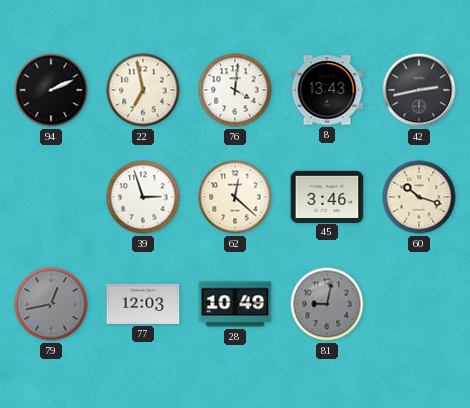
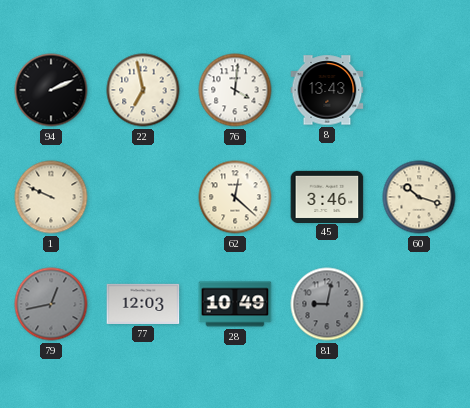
42: 2:43 -> none
1: none -> 9:49
39: 2:57 -> none
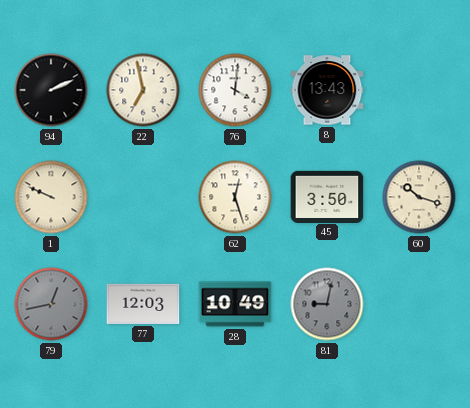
62: 12:22 -> 12:27
45: 3:46 -> 3:50
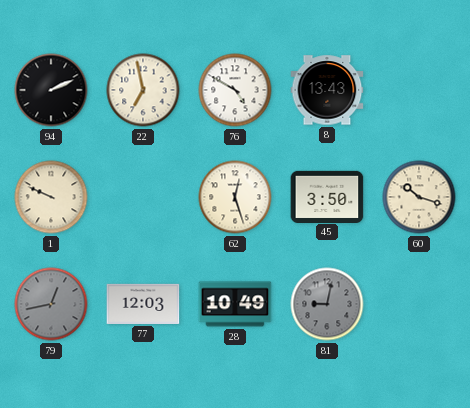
76: 4:01 -> 4:50
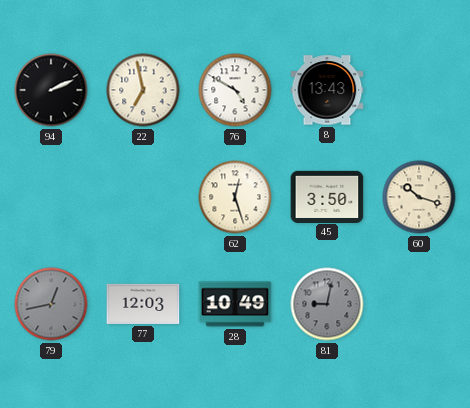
1: 9:49 -> none
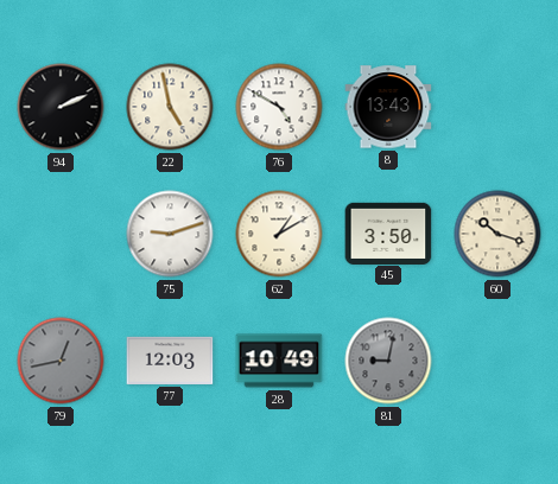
22: 6:58 -> 4:58
75: none -> 9:12
62: 12:27 -> 1:10
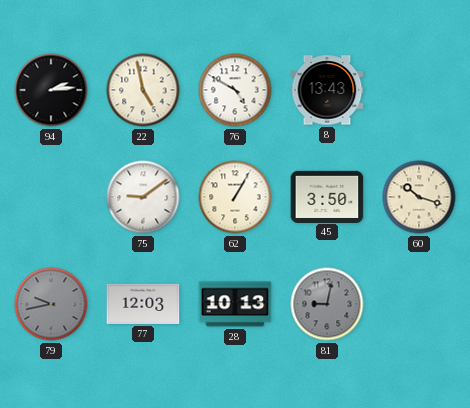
94: 2:11 -> 2:14
75: 9:12 -> 9:09
62: 1:10 -> 1:05
79: 12:43 -> 9:43
28: 10:49 -> 10:13
